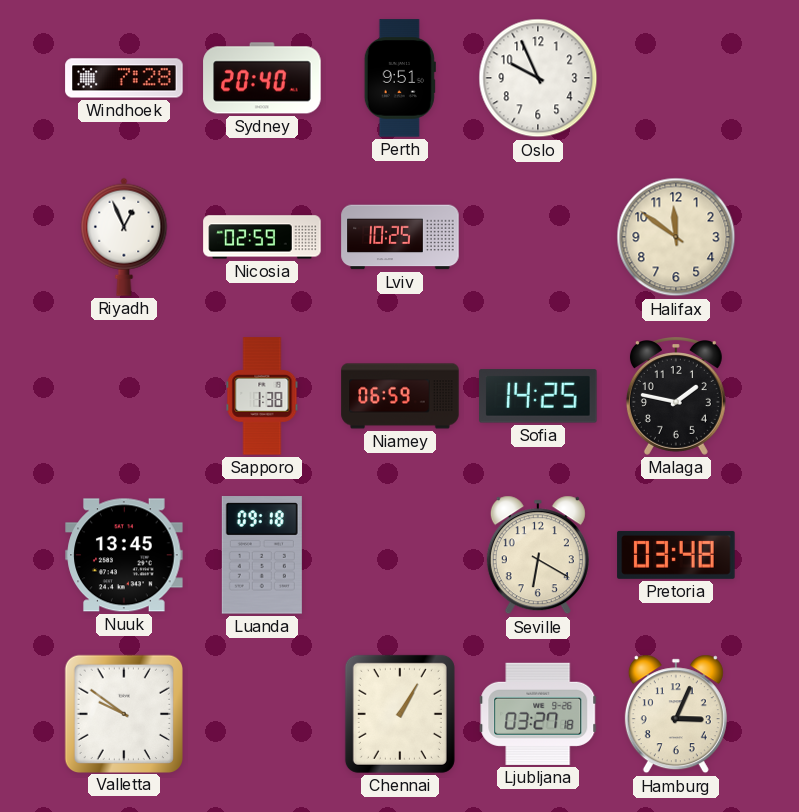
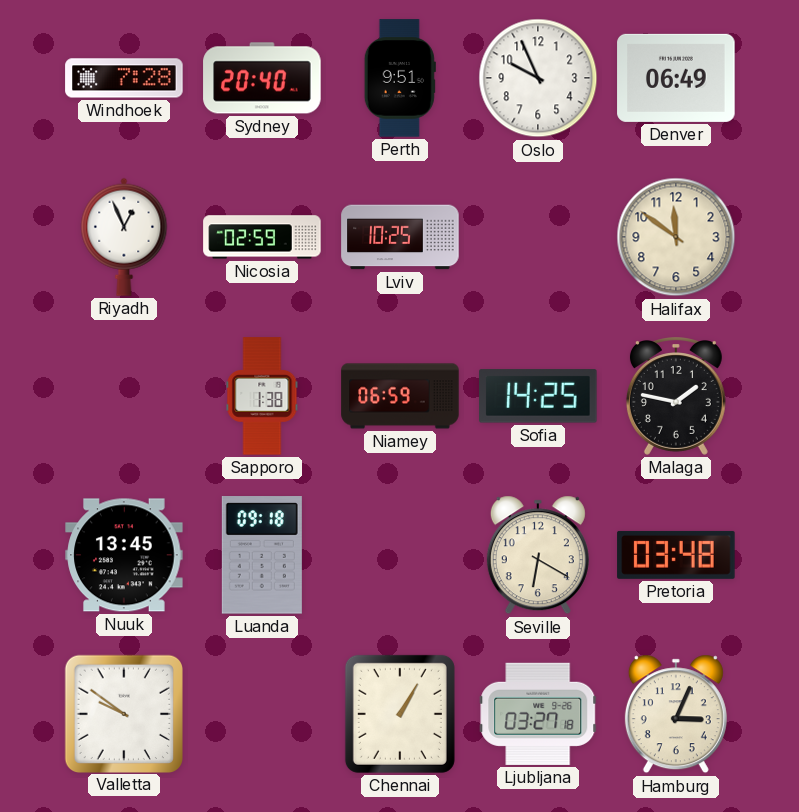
Denver: none -> 06:49
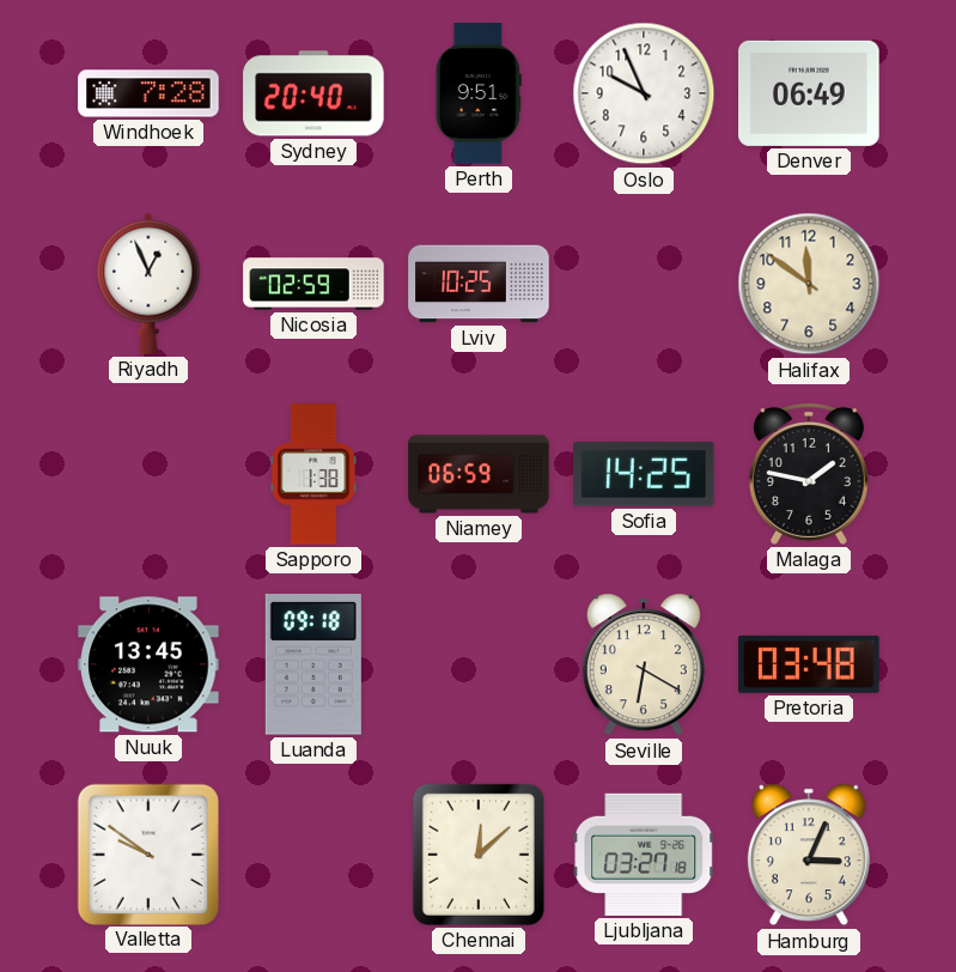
Chennai: 1:05 -> 12:08
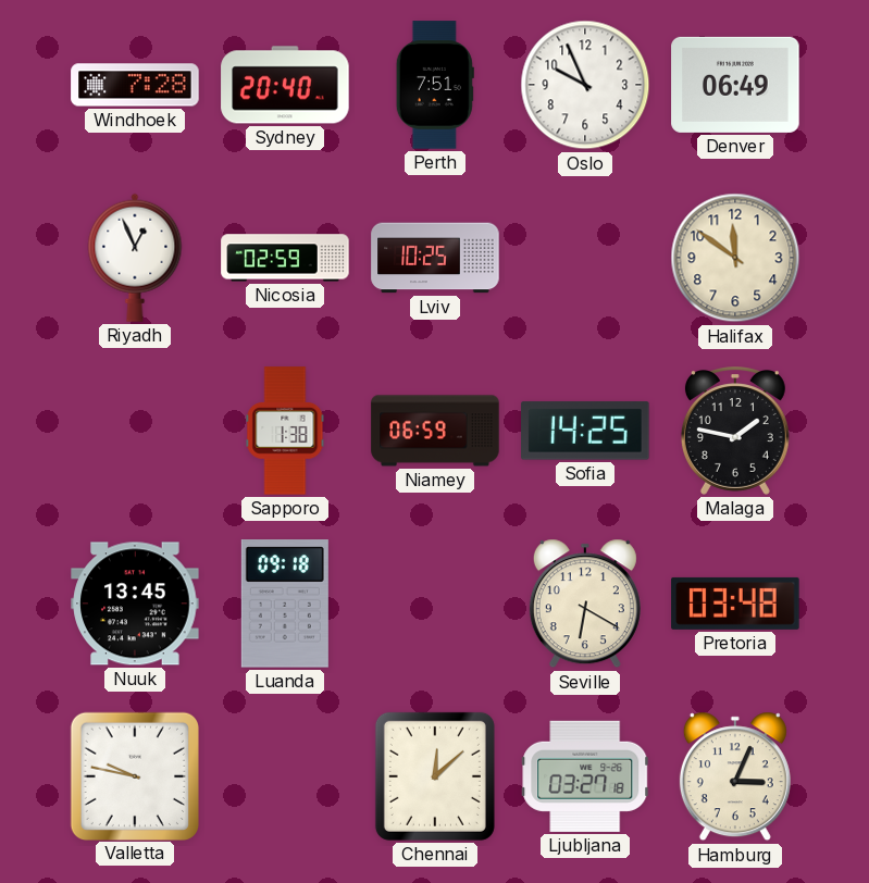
Perth: 9:51 -> 7:51
Valletta: 9:51 -> 9:47
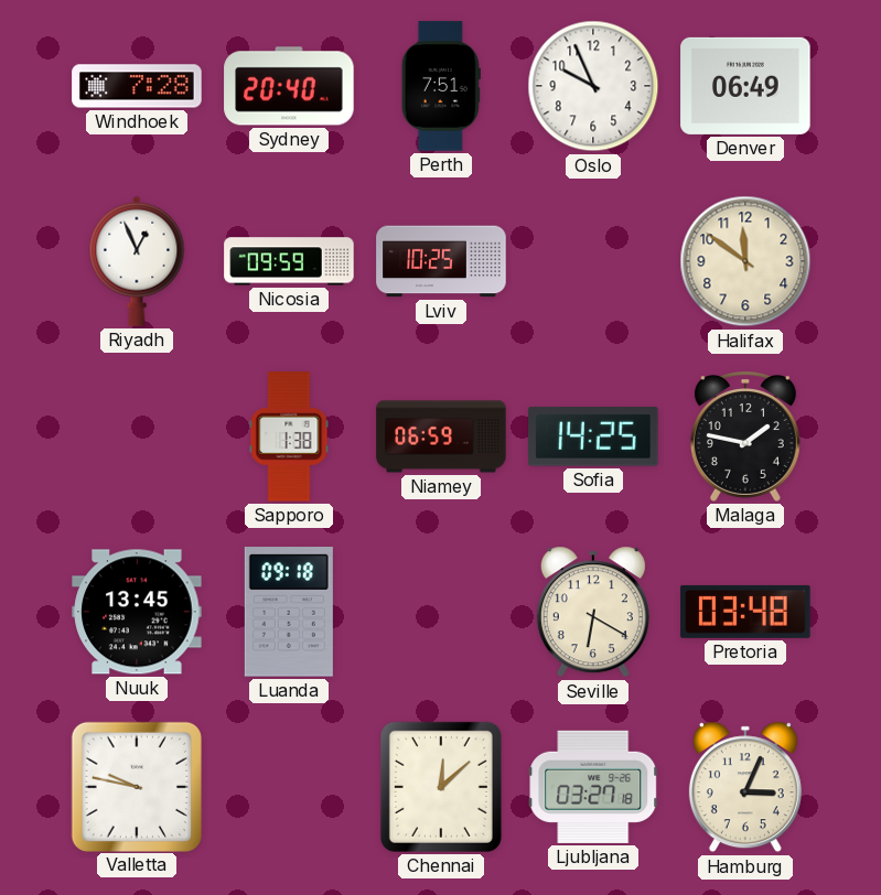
Nicosia: 02:59 -> 09:59
